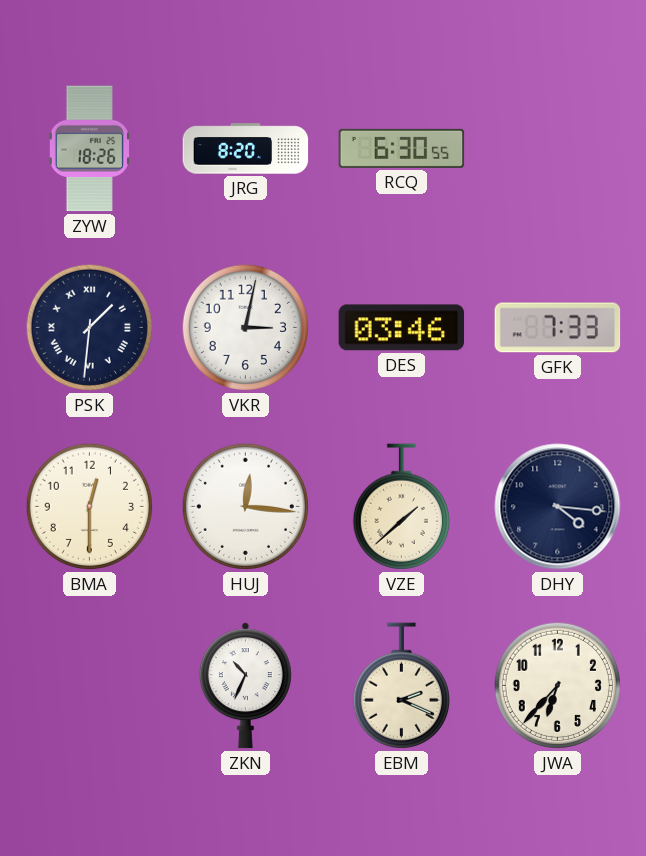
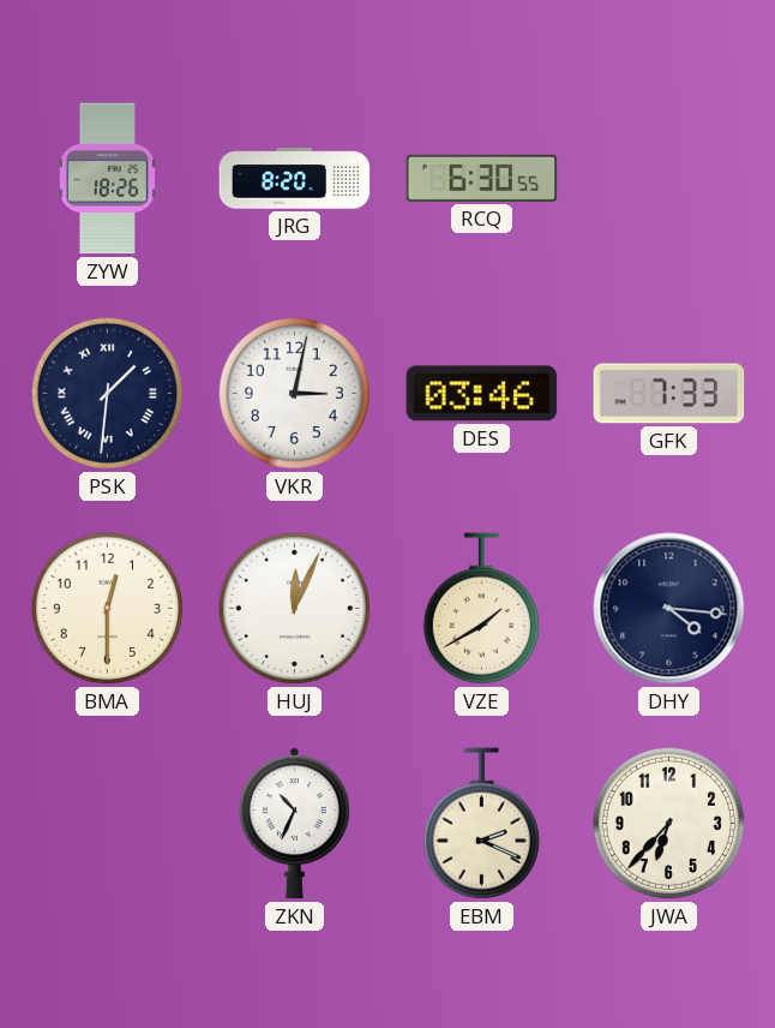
HUJ: 12:16 -> 12:04
VZE: 1:38 -> 1:40
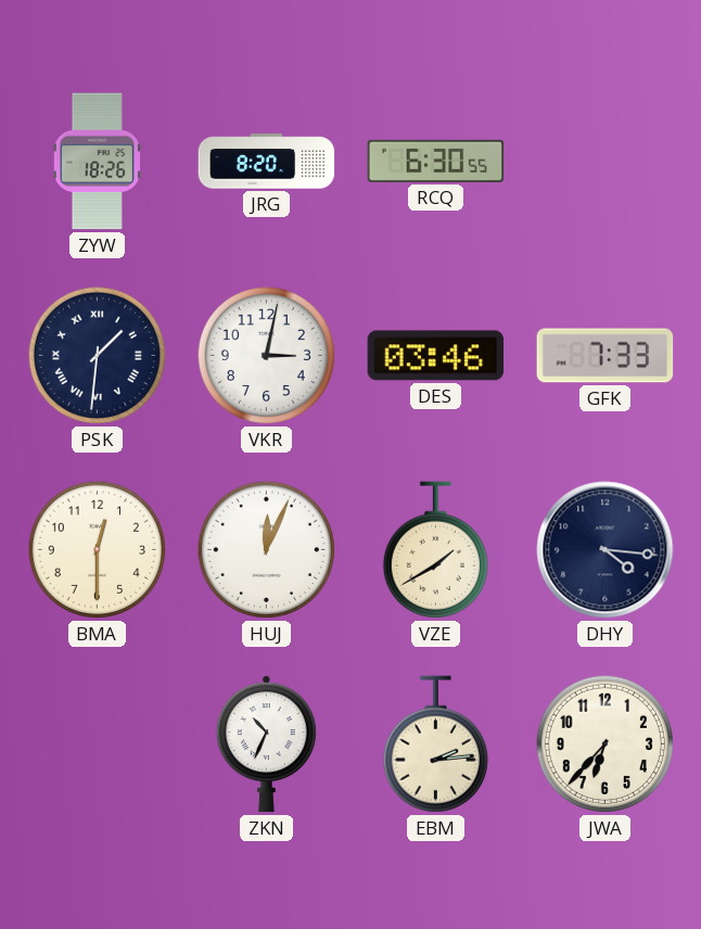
EBM: 2:19 -> 2:14
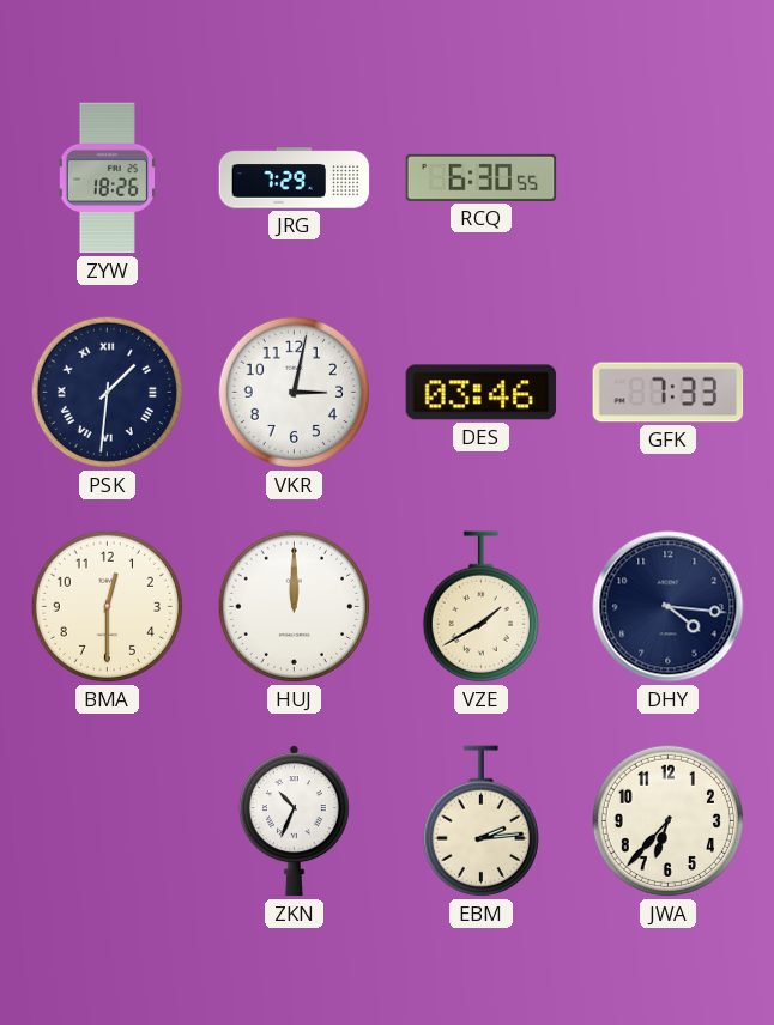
JRG: 8:20 -> 7:29
HUJ: 12:04 -> 12:00
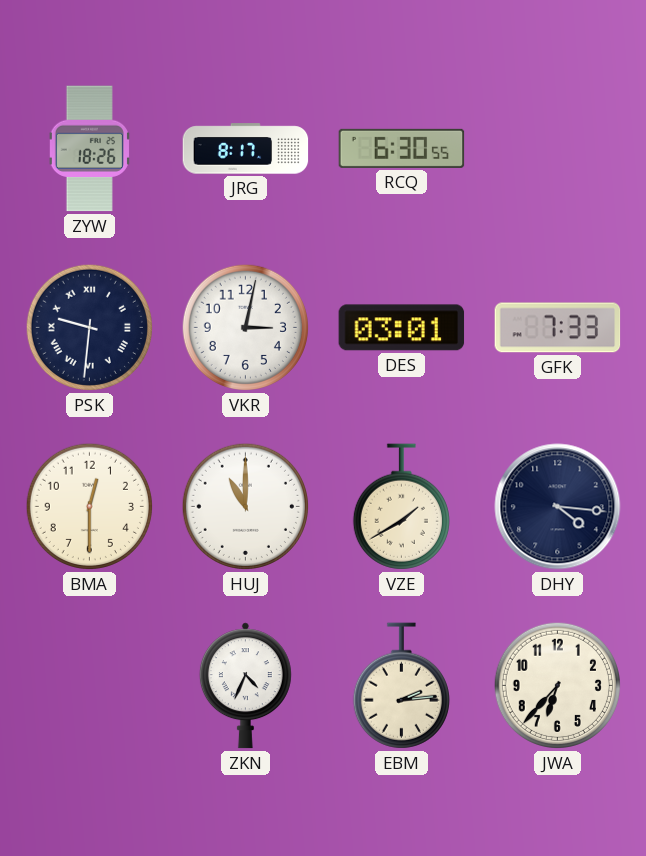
JRG: 7:29 -> 8:17
PSK: 1:31 -> 9:31
DES: 03:46 -> 03:01
HUJ: 12:00 -> 11:00
ZKN: 10:34 -> 4:34
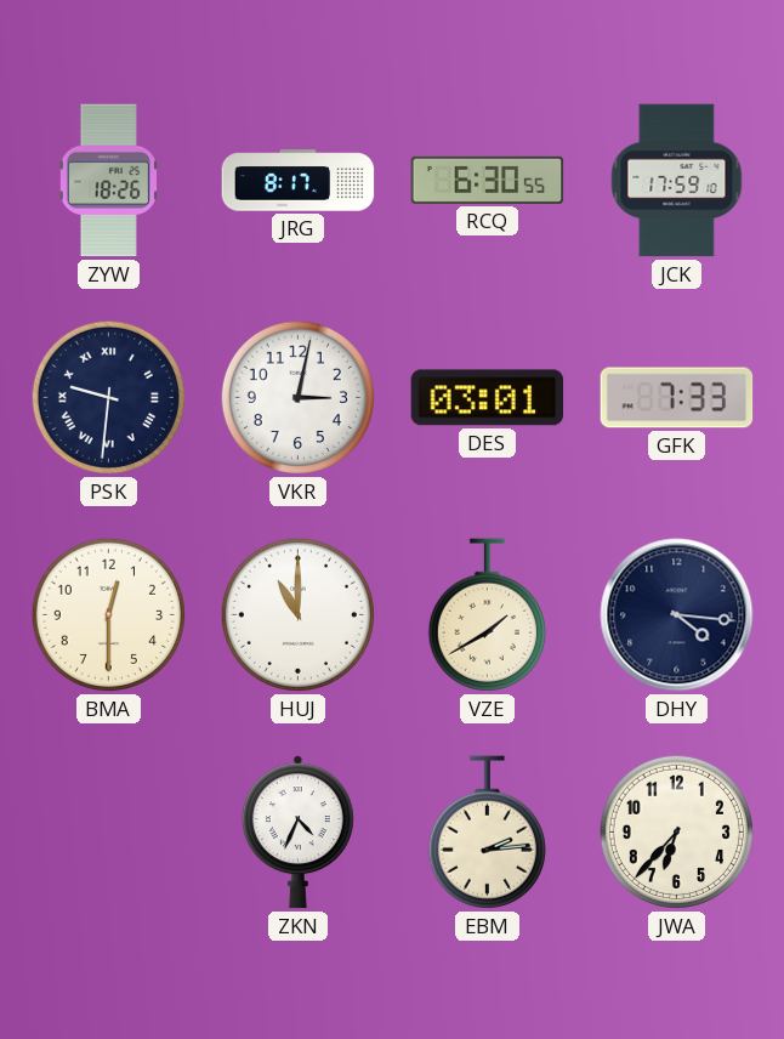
JCK: none -> 17:59
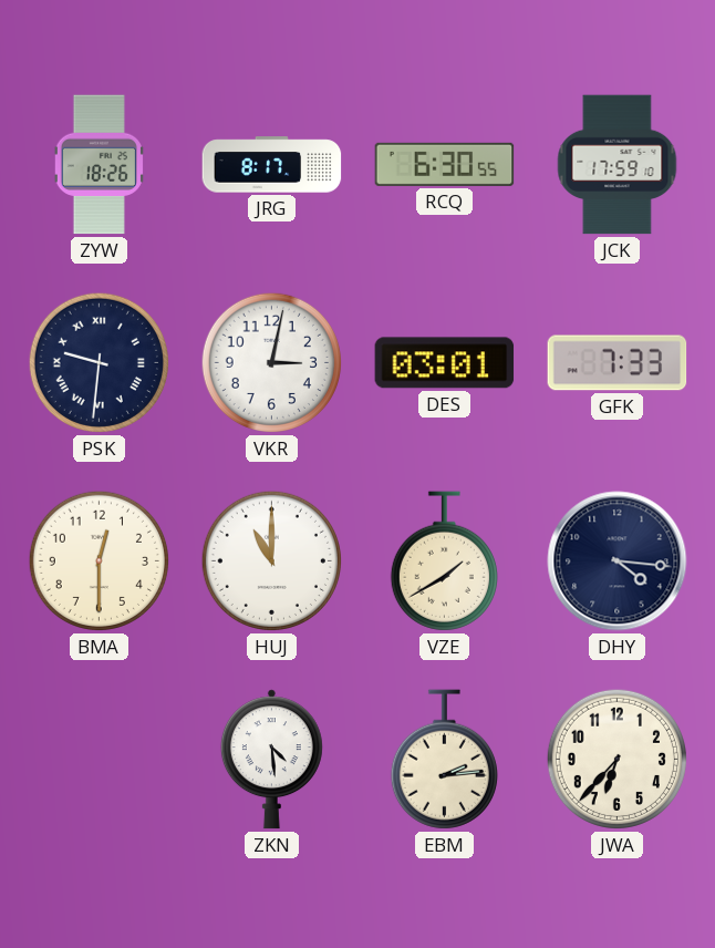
ZKN: 4:34 -> 4:29
